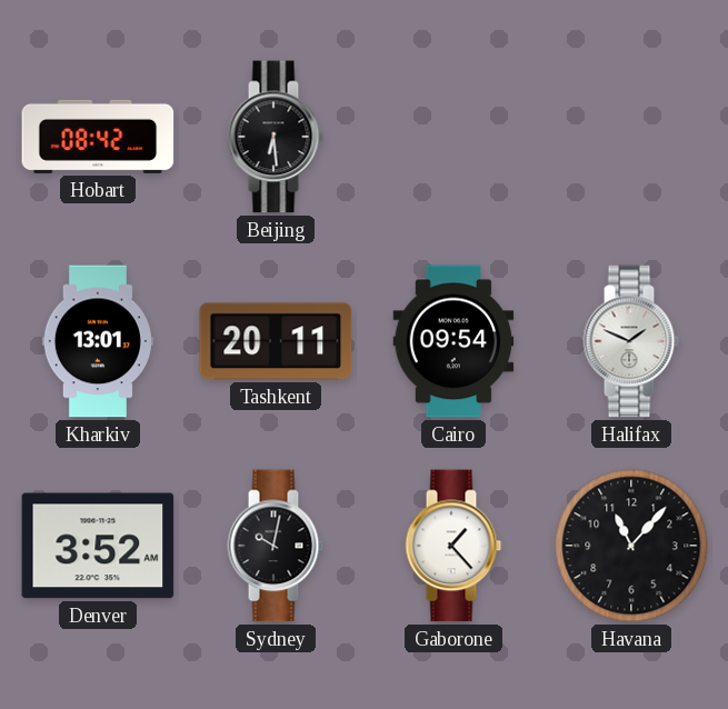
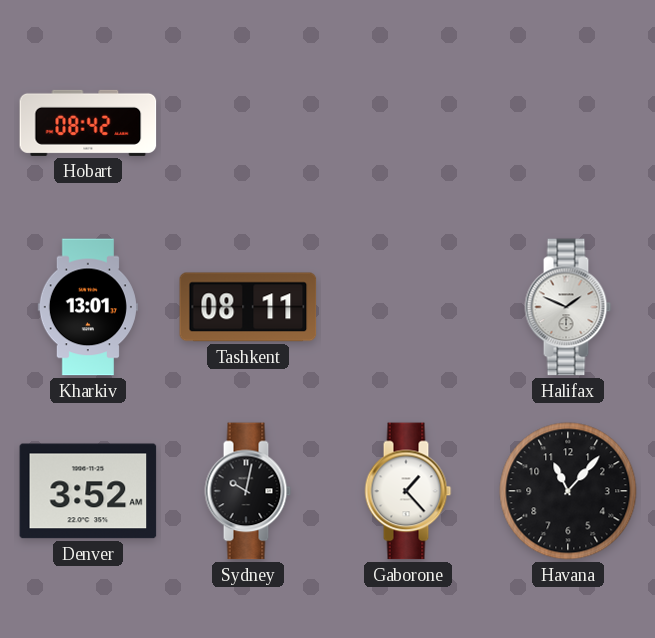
Beijing: 6:29 -> none
Tashkent: 20:11 -> 08:11
Cairo: 09:54 -> none
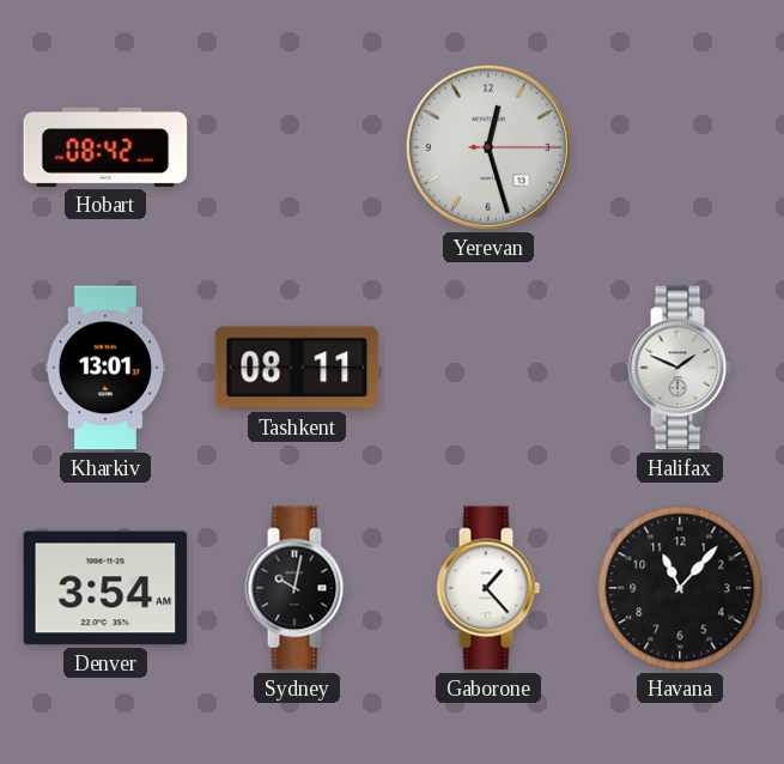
Yerevan: none -> 12:27
Denver: 3:52 -> 3:54
